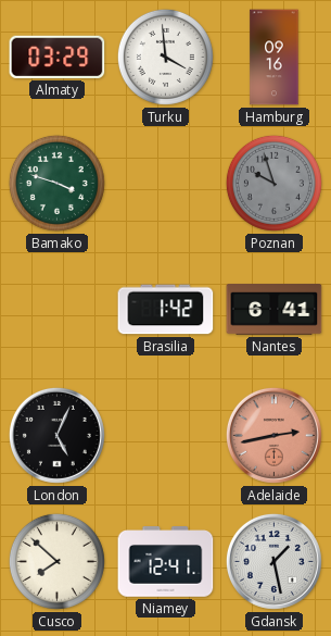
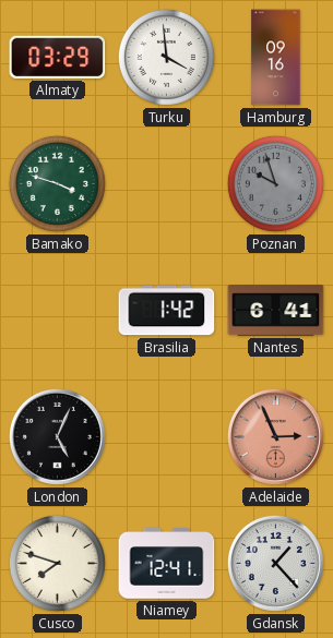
Adelaide: 2:43 -> 2:56
Cusco: 7:52 -> 7:48
Gdansk: 1:28 -> 1:23
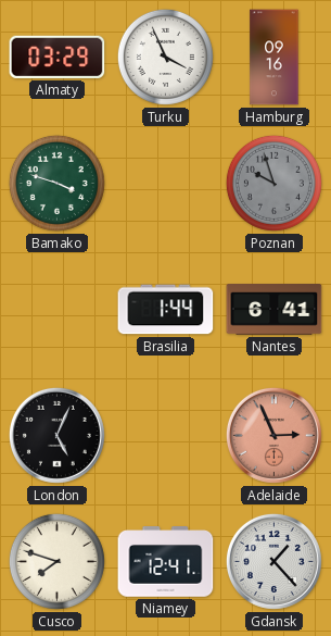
Turku: 3:59 -> 3:56
Brasilia: 1:42 -> 1:44
